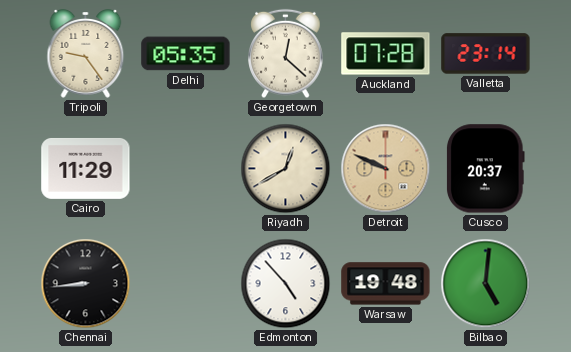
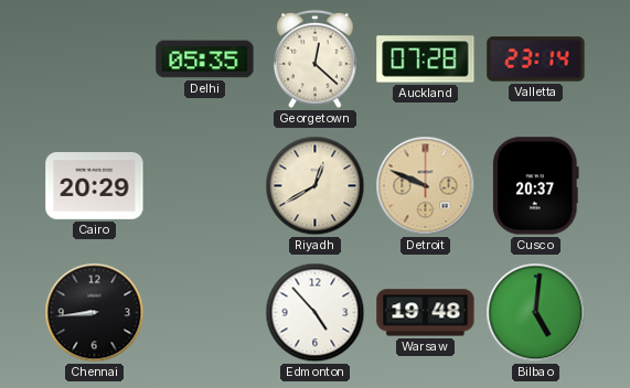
Tripoli: 9:24 -> none
Cairo: 11:29 -> 20:29
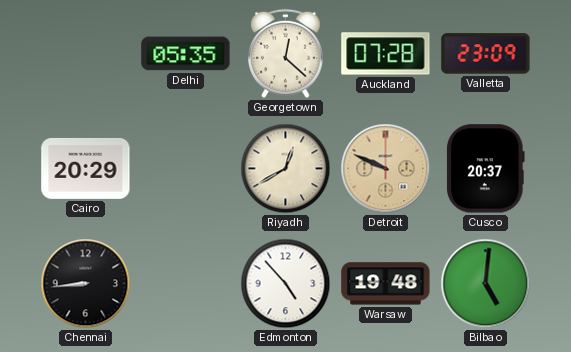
Valletta: 23:14 -> 23:09
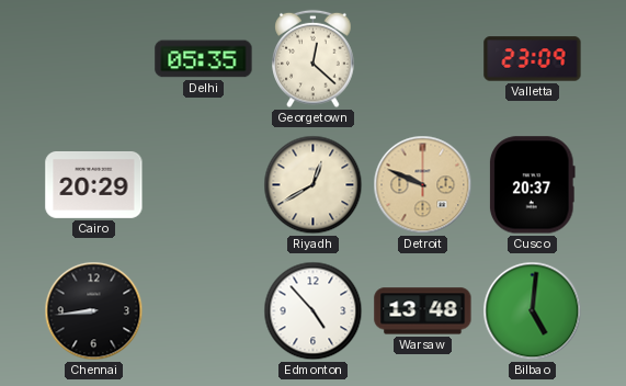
Auckland: 07:28 -> none
Warsaw: 19:48 -> 13:48
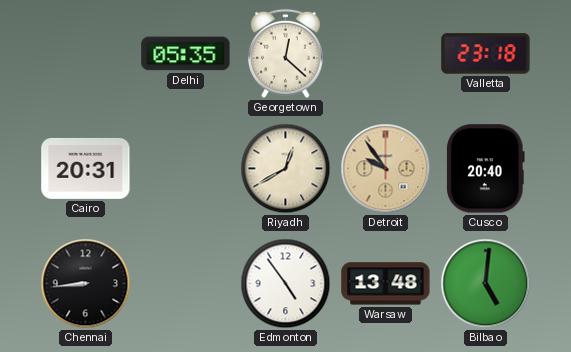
Valletta: 23:09 -> 23:18
Cairo: 20:29 -> 20:31
Detroit: 9:49 -> 9:54
Cusco: 20:37 -> 20:40
Edmonton: 4:53 -> 4:54
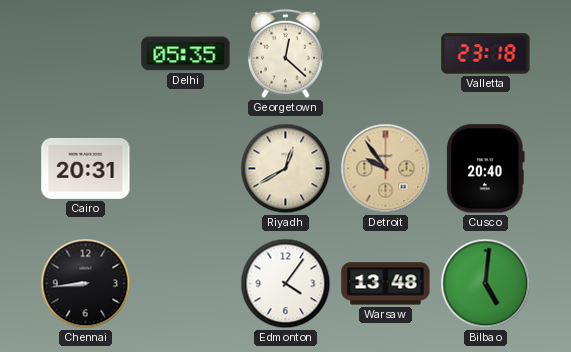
Edmonton: 4:54 -> 4:06
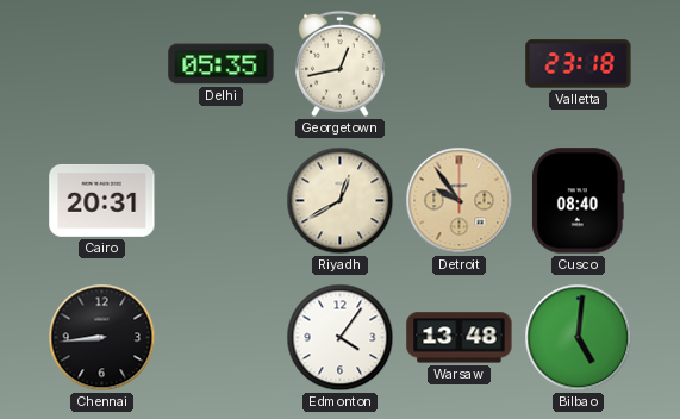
Georgetown: 12:22 -> 12:43
Cusco: 20:40 -> 08:40
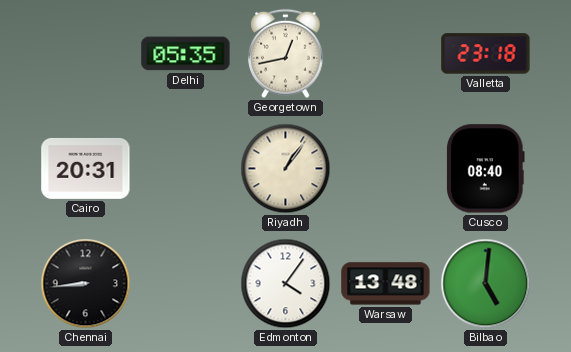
Riyadh: 12:40 -> 1:06
Detroit: 9:54 -> none
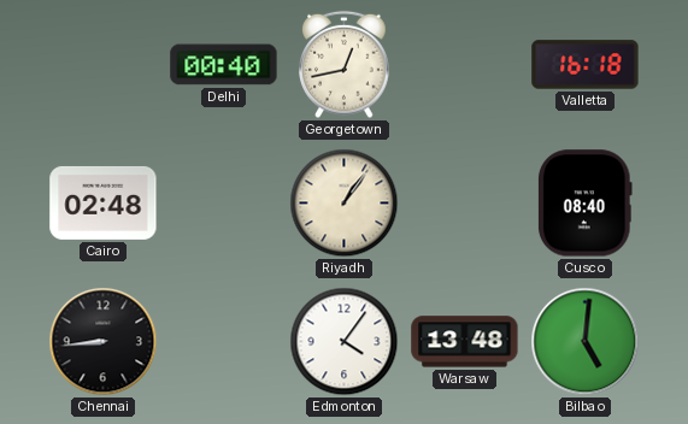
Delhi: 05:35 -> 00:40
Valletta: 23:18 -> 16:18
Cairo: 20:31 -> 02:48
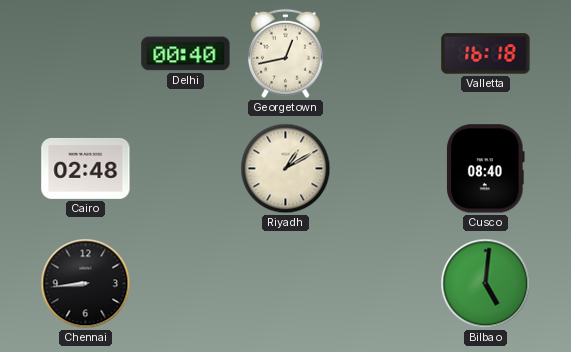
Riyadh: 1:06 -> 1:10
Edmonton: 4:06 -> none
Warsaw: 13:48 -> none
